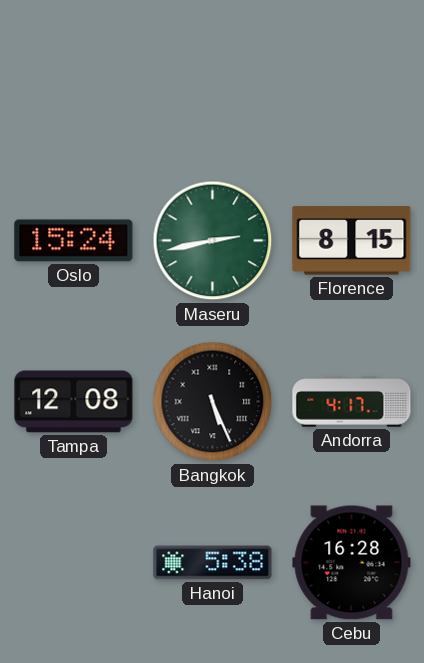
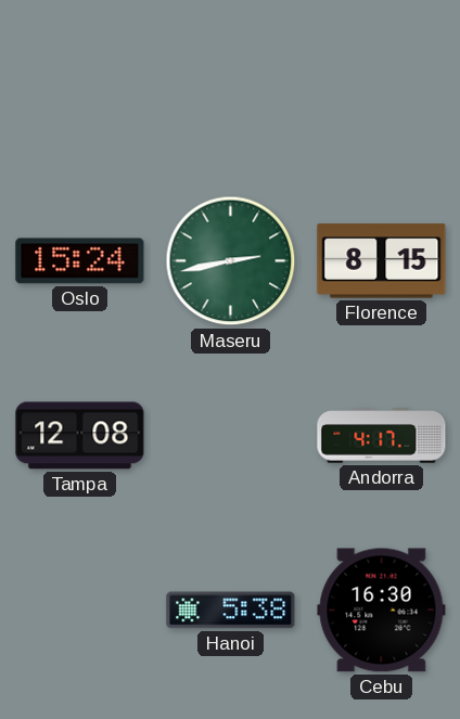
Bangkok: 5:26 -> none
Cebu: 16:28 -> 16:30
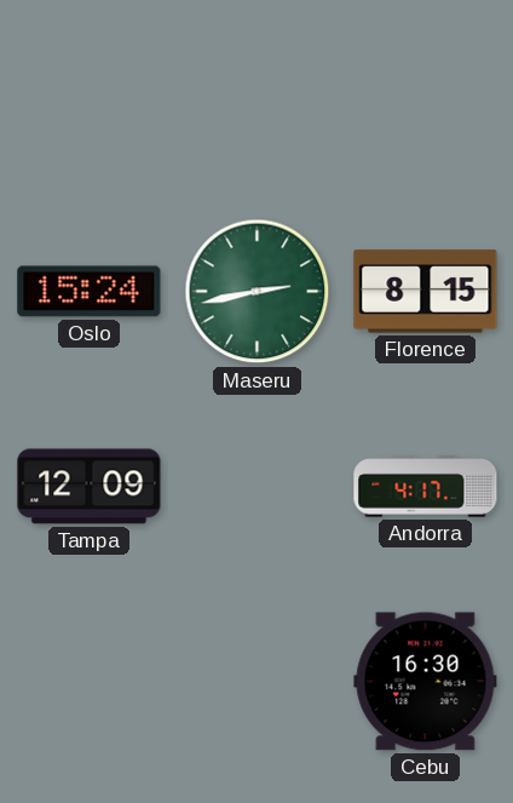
Tampa: 12:08 -> 12:09
Hanoi: 5:38 -> none
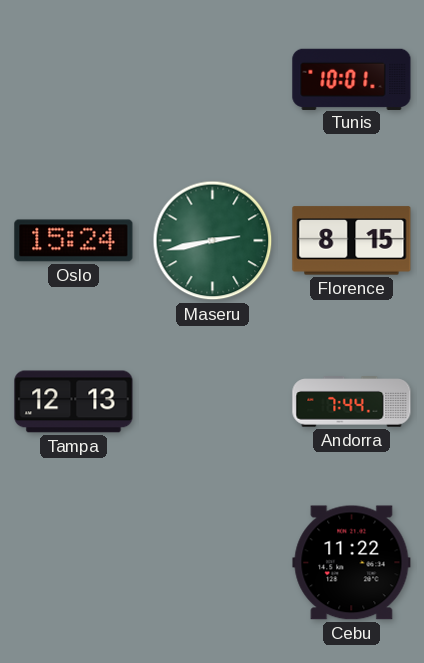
Tunis: none -> 10:01
Tampa: 12:09 -> 12:13
Andorra: 4:17 -> 7:44
Cebu: 16:30 -> 11:22
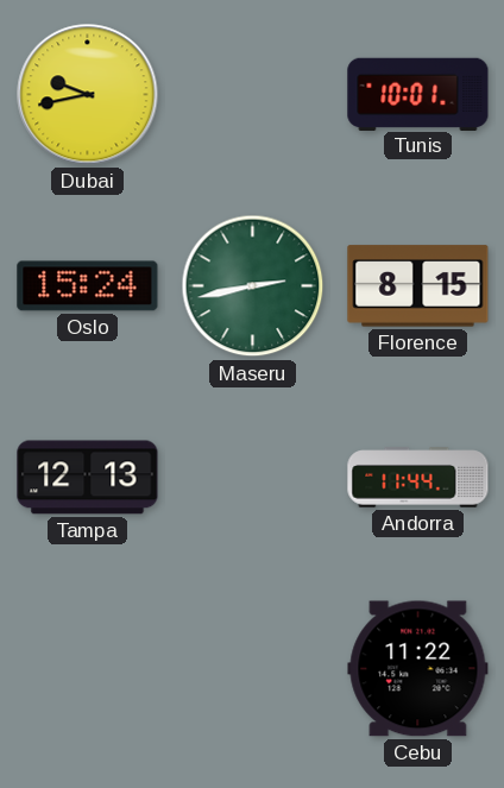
Dubai: none -> 9:43
Andorra: 7:44 -> 11:44
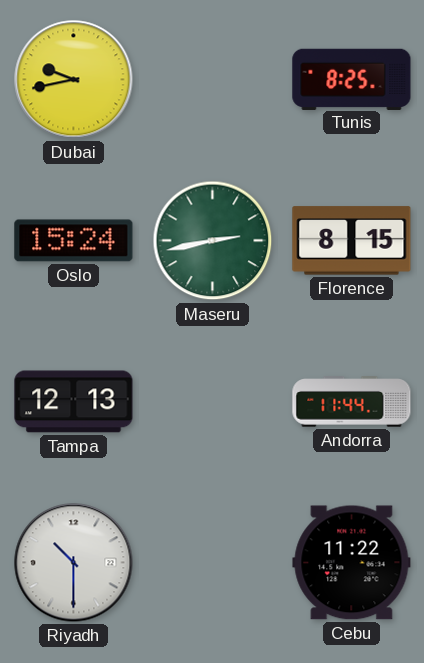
Tunis: 10:01 -> 8:25
Riyadh: none -> 10:30
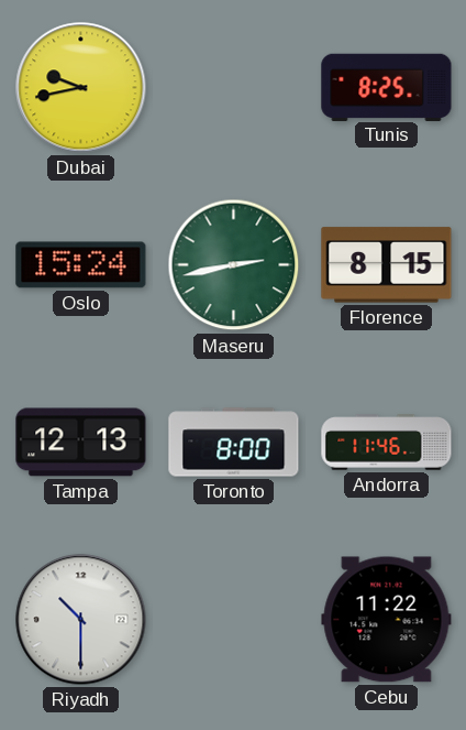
Toronto: none -> 8:00
Andorra: 11:44 -> 11:46
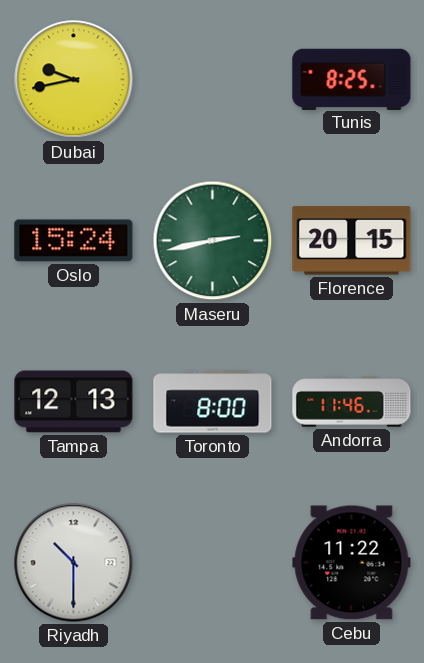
Florence: 8:15 -> 20:15
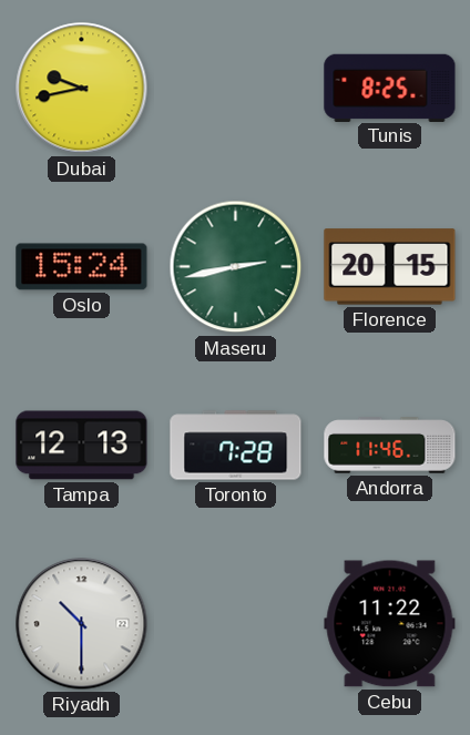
Toronto: 8:00 -> 7:28
